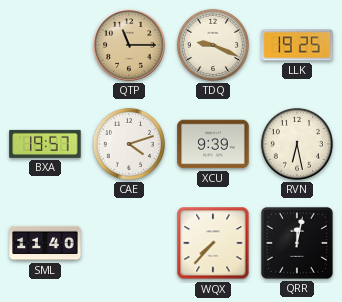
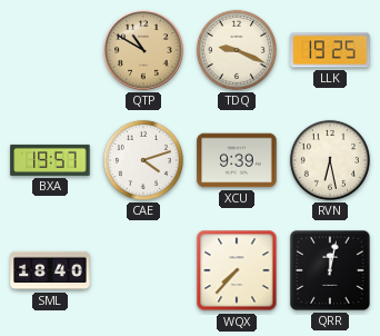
QTP: 11:15 -> 10:50
SML: 11:40 -> 18:40
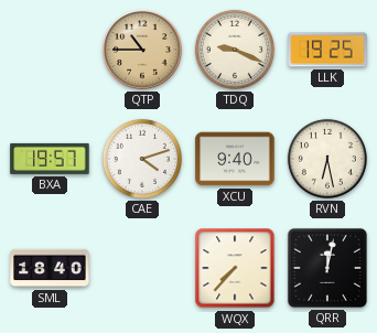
QTP: 10:50 -> 10:45
XCU: 9:39 -> 9:40
